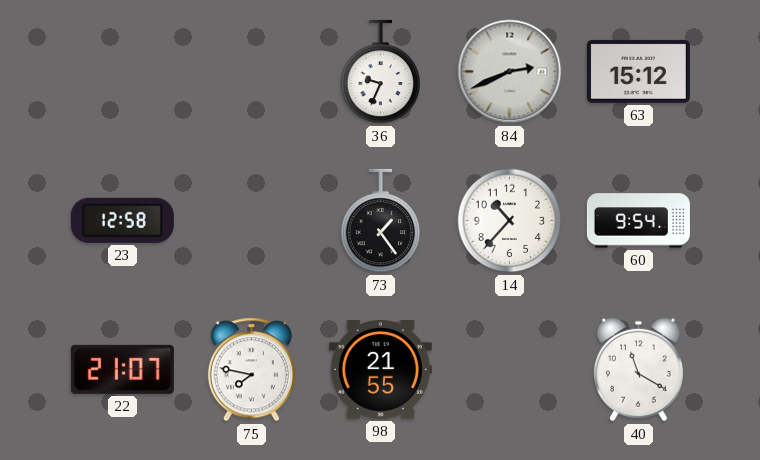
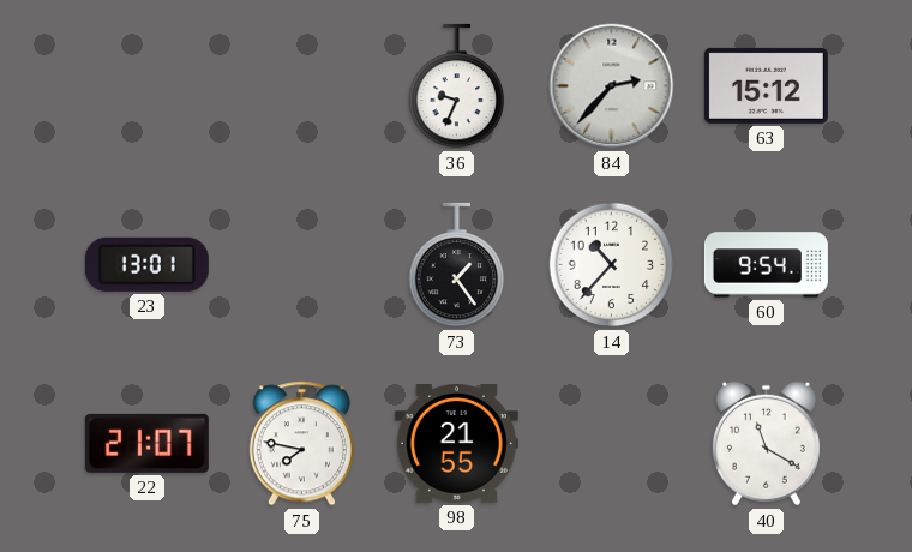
84: 2:41 -> 2:37
23: 12:58 -> 13:01
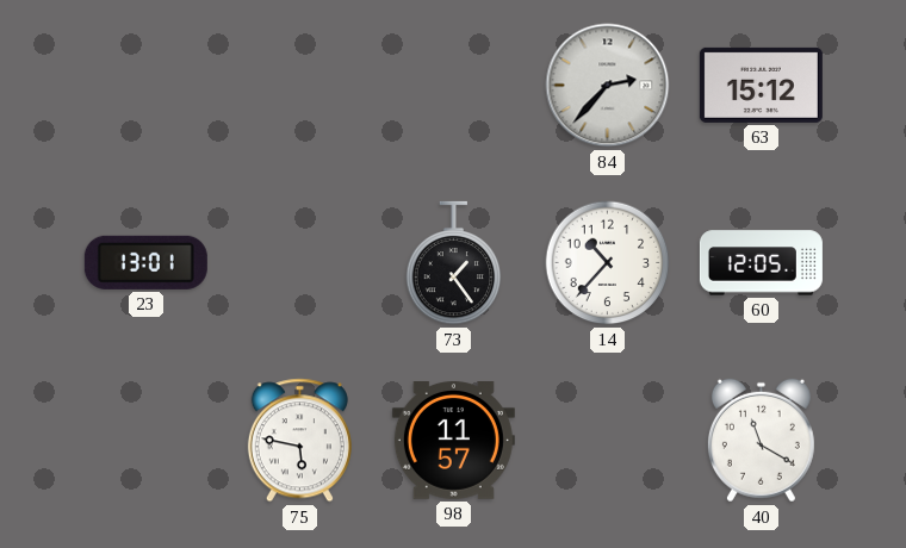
36: 9:34 -> none
60: 9:54 -> 12:05
22: 21:07 -> none
75: 7:47 -> 5:47
98: 21:55 -> 11:57
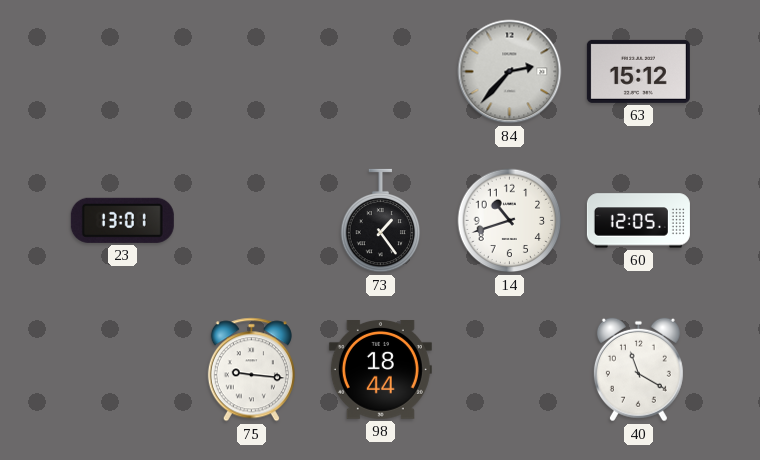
14: 10:37 -> 10:42
75: 5:47 -> 9:16
98: 11:57 -> 18:44
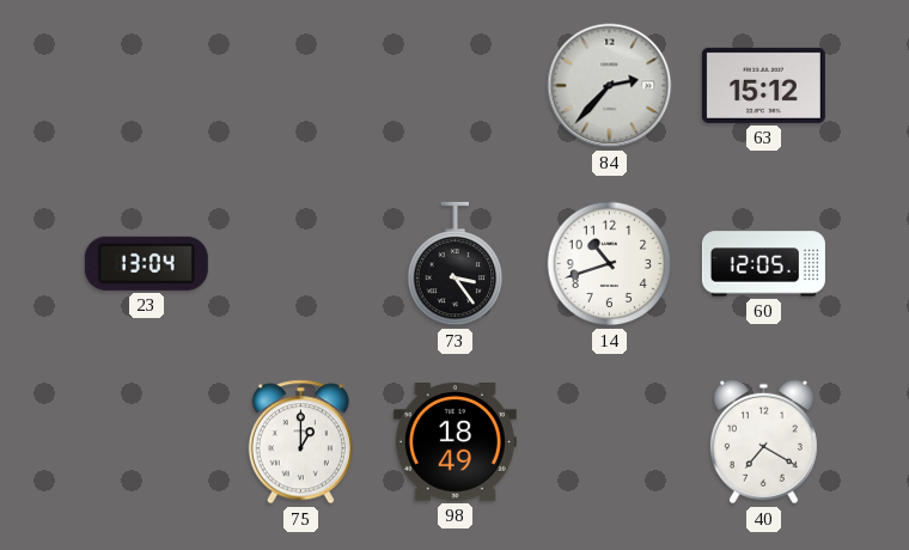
23: 13:01 -> 13:04
73: 1:24 -> 3:24
75: 9:16 -> 1:00
98: 18:44 -> 18:49
40: 11:20 -> 7:20
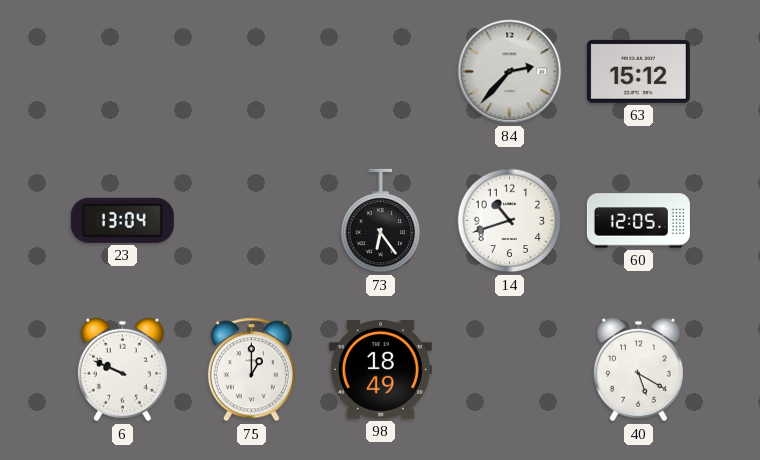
73: 3:24 -> 6:24
6: none -> 9:49
40: 7:20 -> 5:20
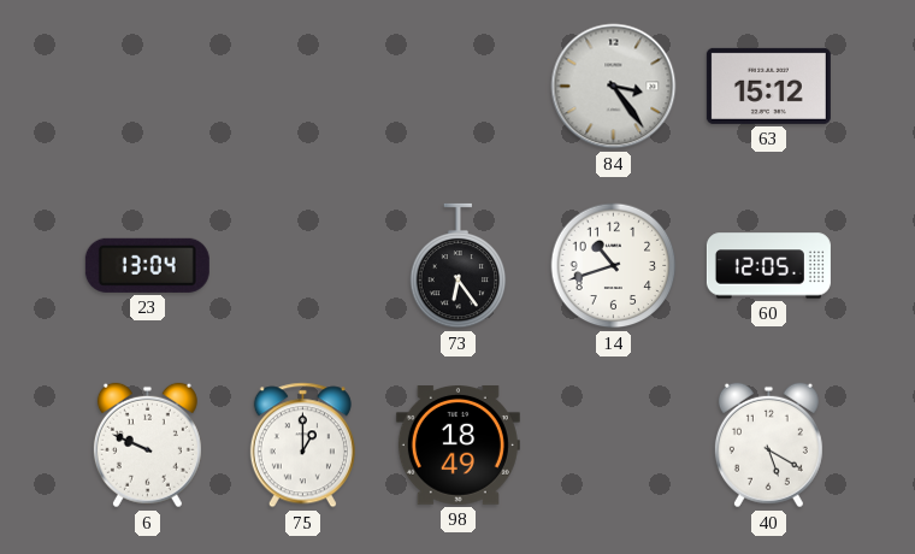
84: 2:37 -> 3:24
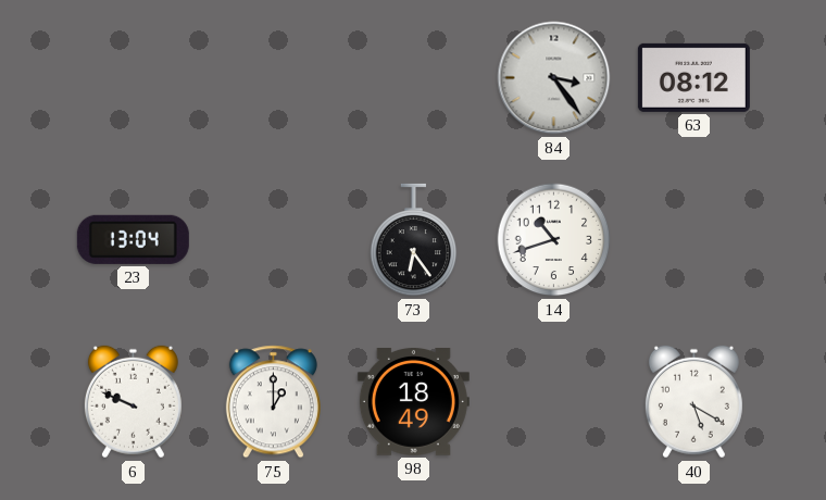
63: 15:12 -> 08:12
60: 12:05 -> none
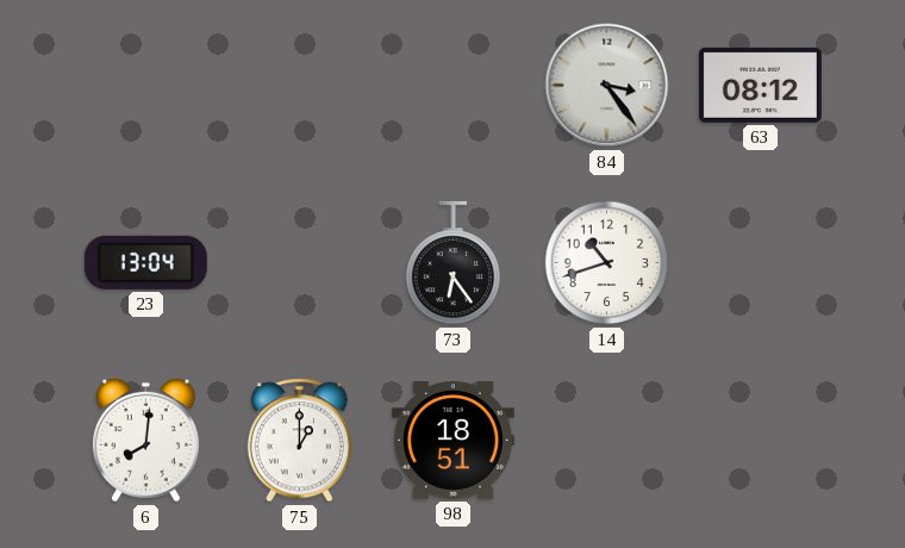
6: 9:49 -> 8:01
98: 18:49 -> 18:51
40: 5:20 -> none
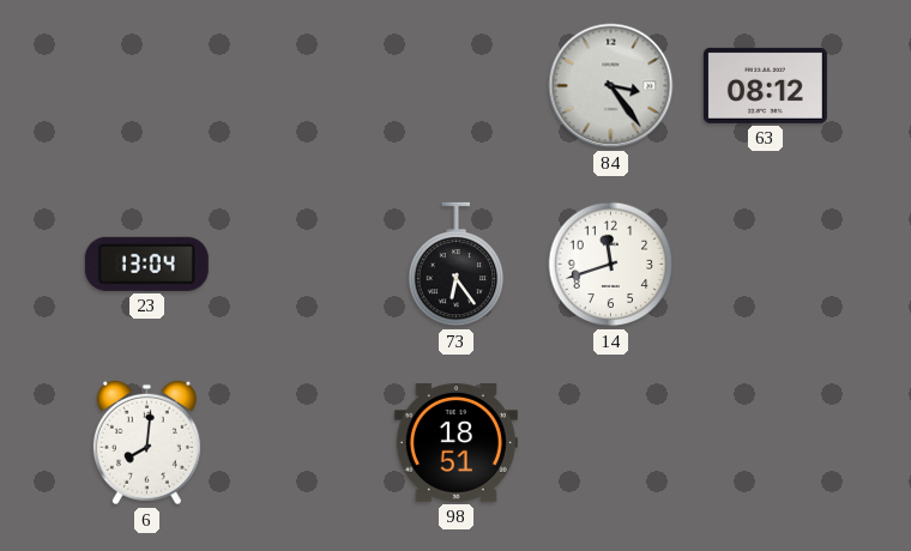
14: 10:42 -> 11:42
75: 1:00 -> none
